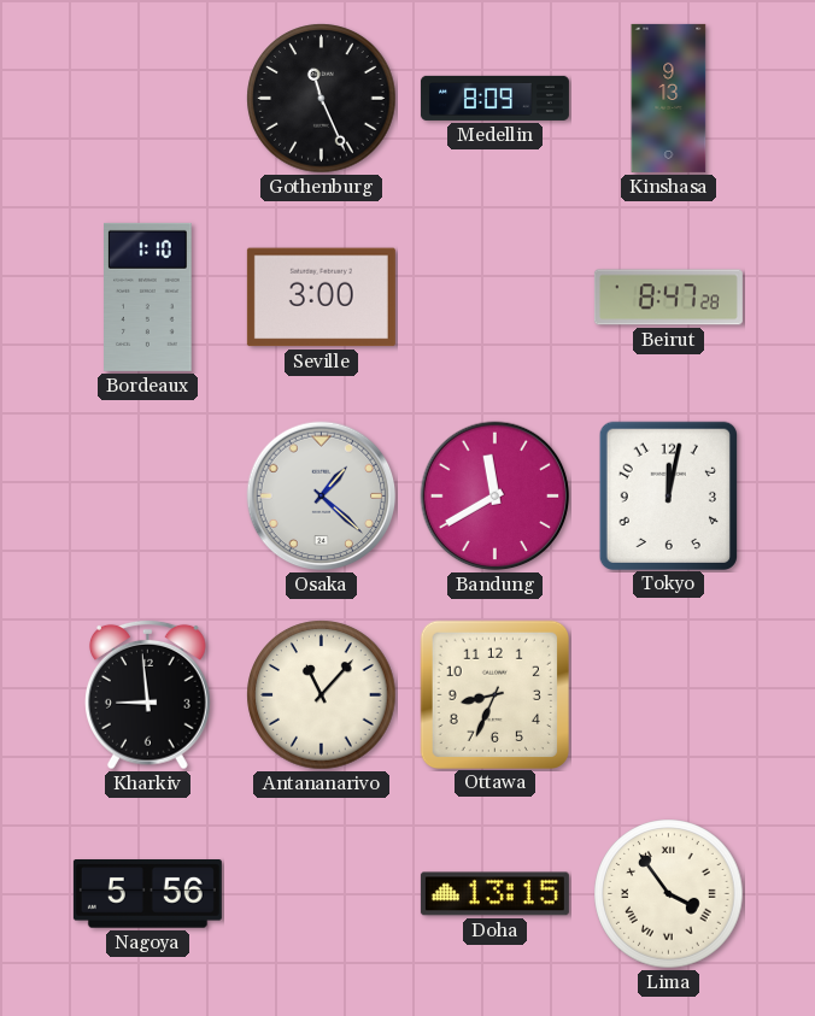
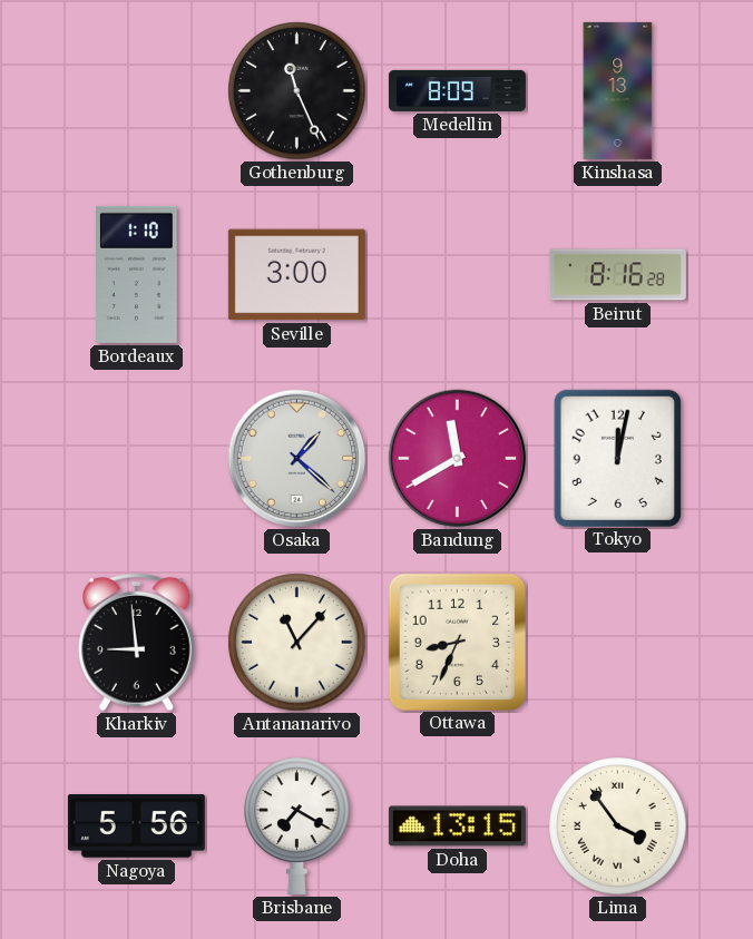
Beirut: 8:47 -> 8:16
Brisbane: none -> 7:20
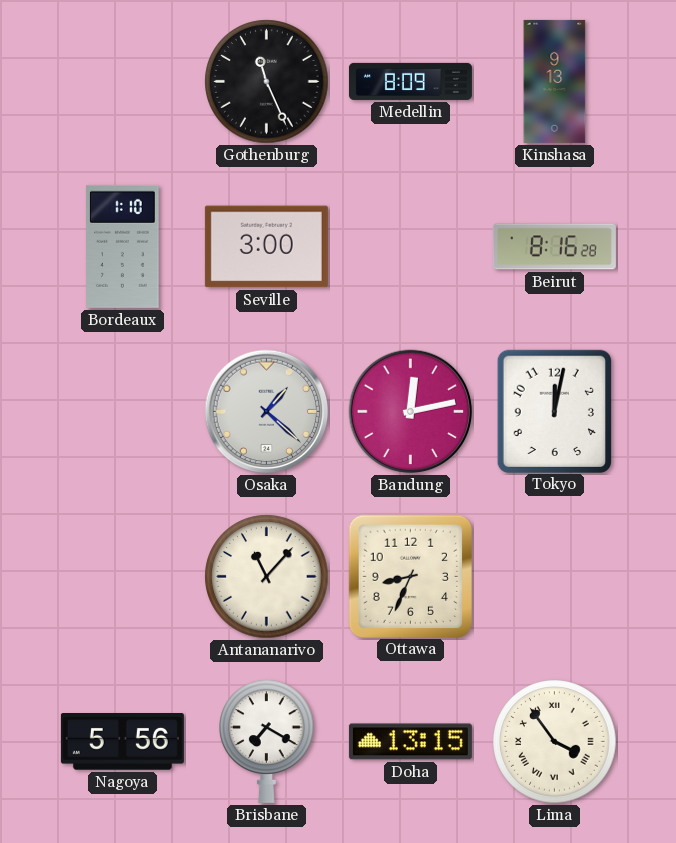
Bandung: 11:40 -> 12:13
Kharkiv: 8:59 -> none
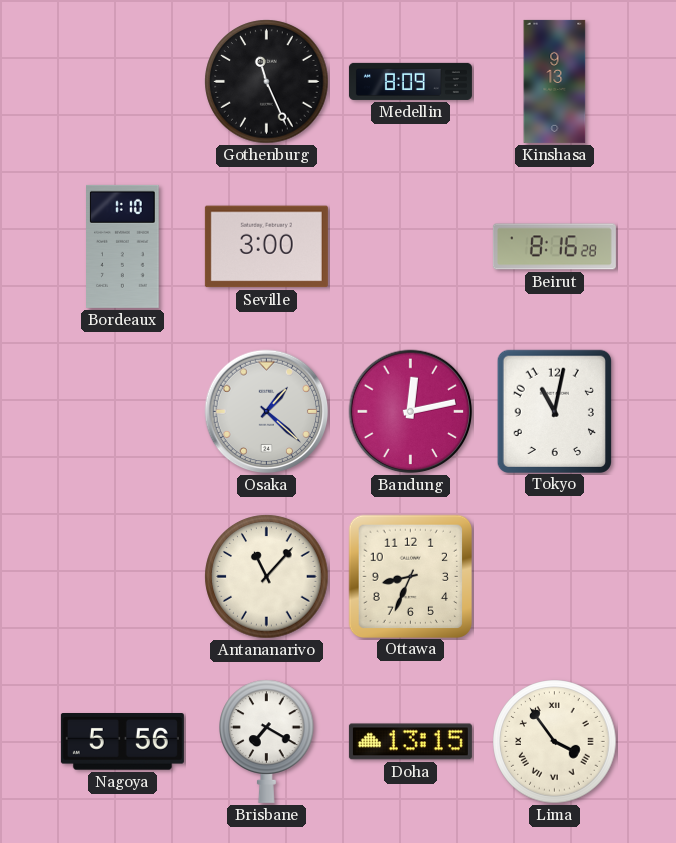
Tokyo: 12:02 -> 11:02
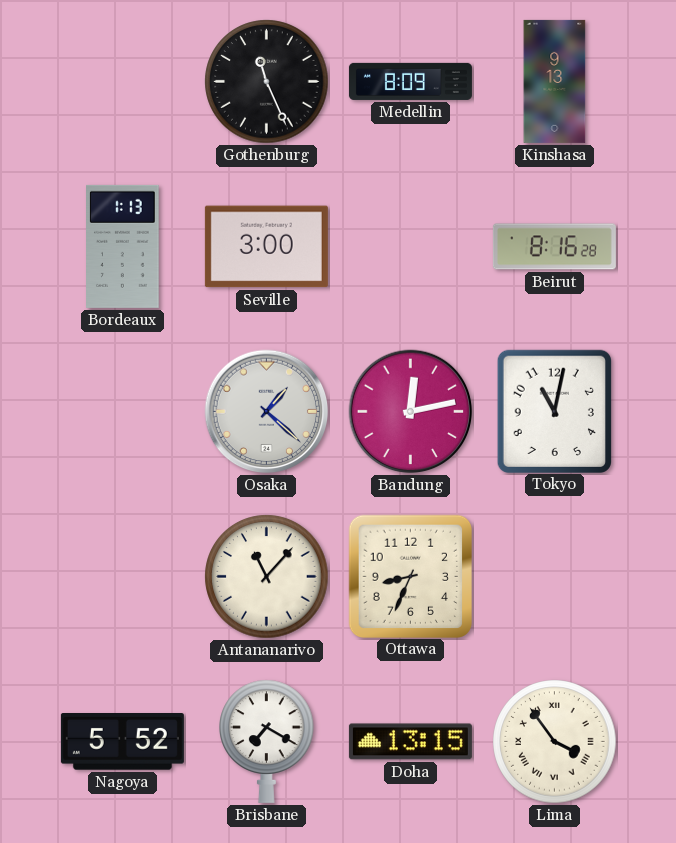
Bordeaux: 1:10 -> 1:13
Nagoya: 5:56 -> 5:52
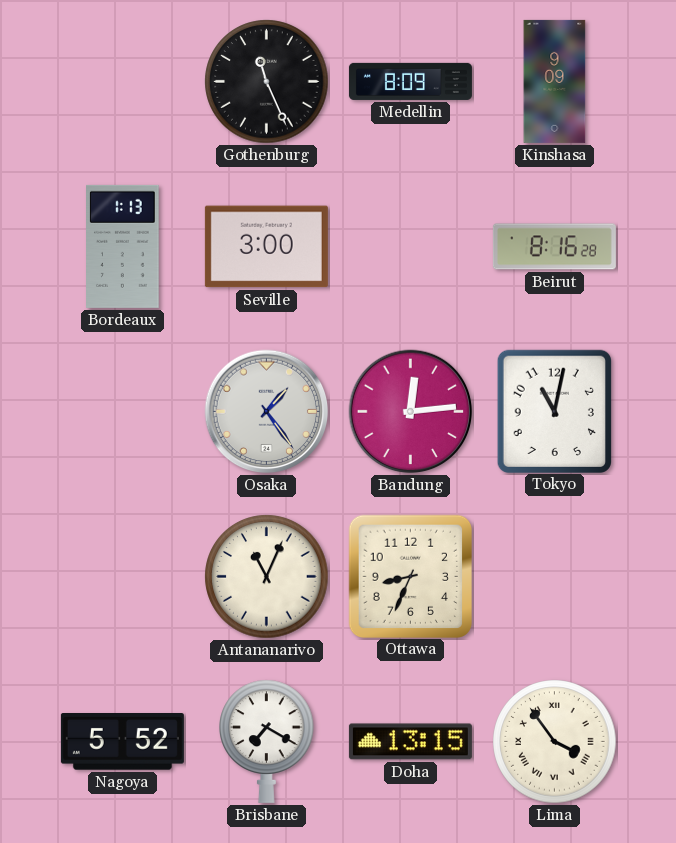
Kinshasa: 9:13 -> 9:09
Osaka: 1:22 -> 1:24
Bandung: 12:13 -> 12:14
Antananarivo: 11:07 -> 11:04
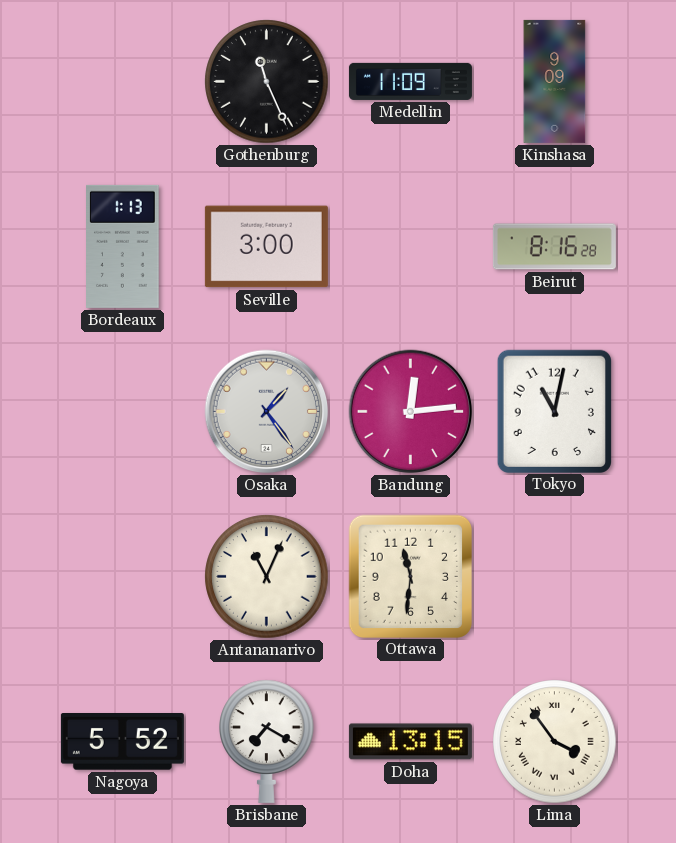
Medellin: 8:09 -> 11:09
Ottawa: 8:34 -> 11:31
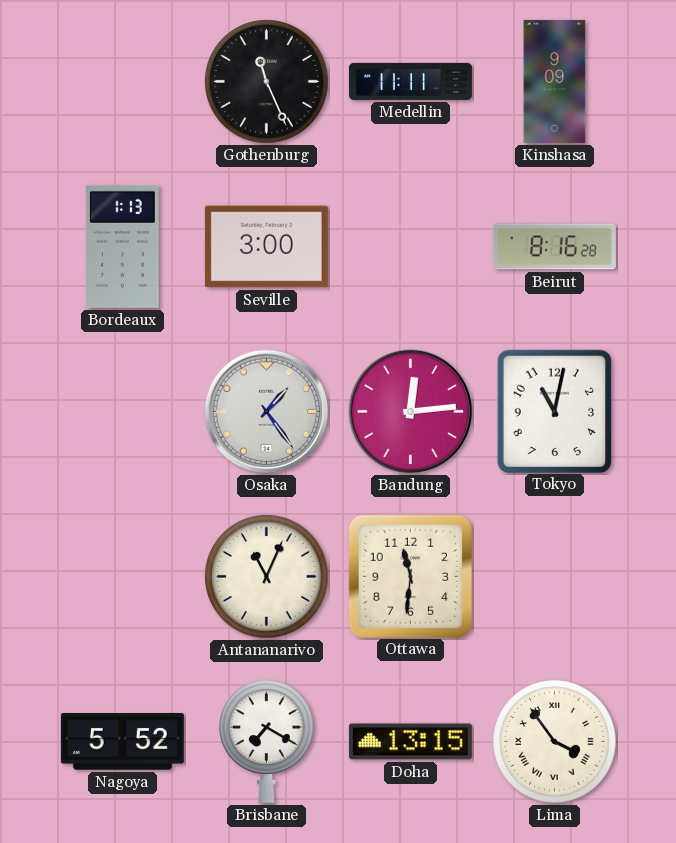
Medellin: 11:09 -> 11:11
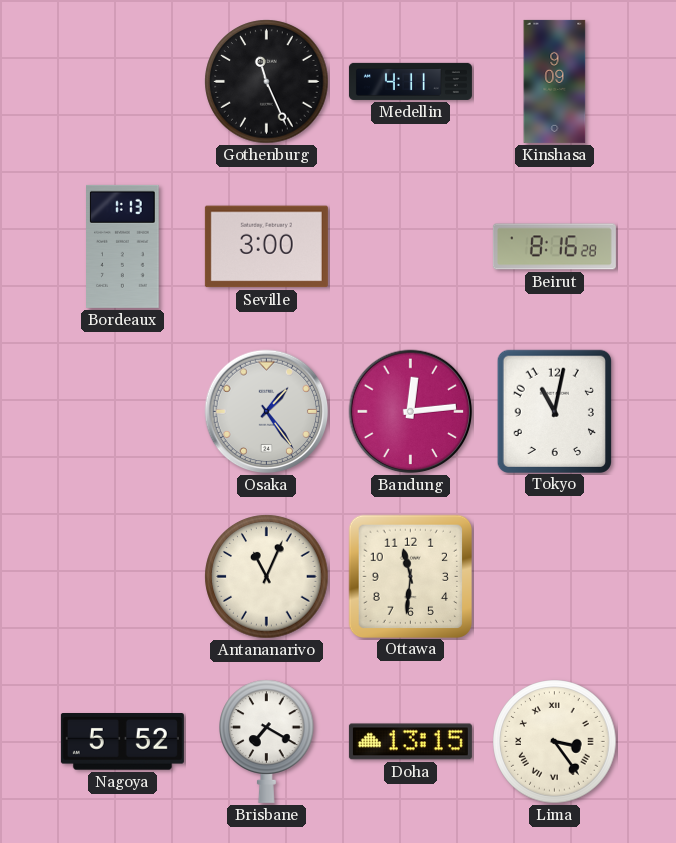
Medellin: 11:11 -> 4:11
Lima: 3:54 -> 3:24
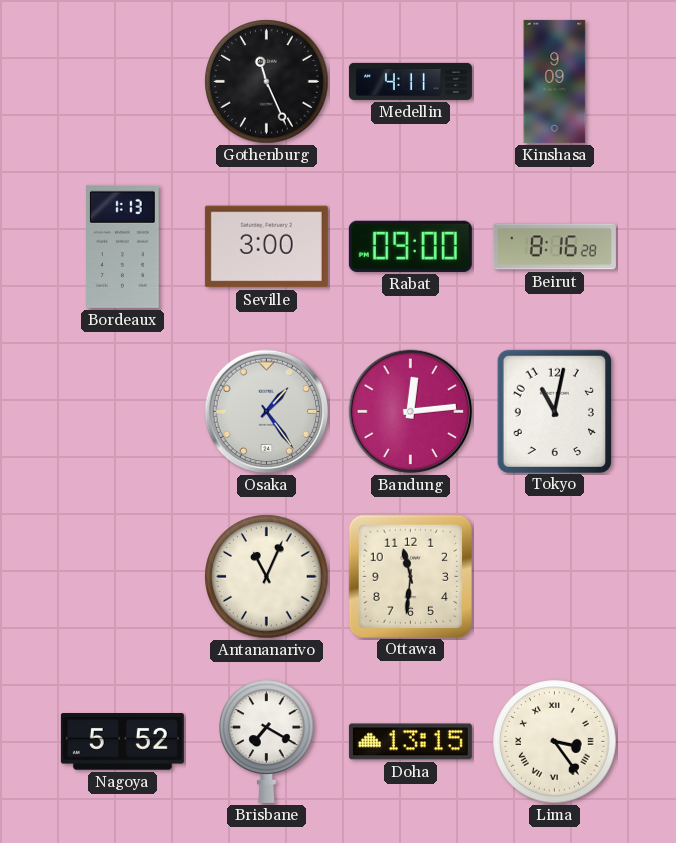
Rabat: none -> 09:00
